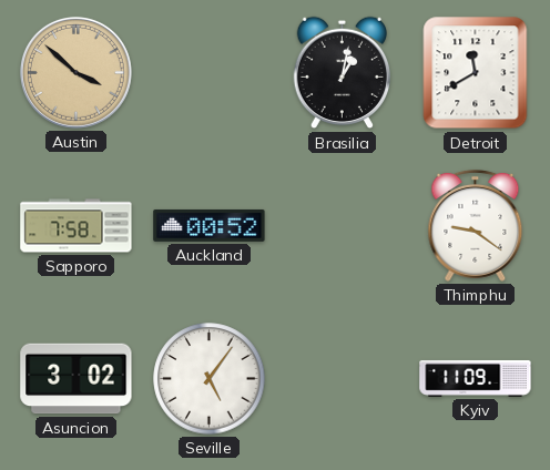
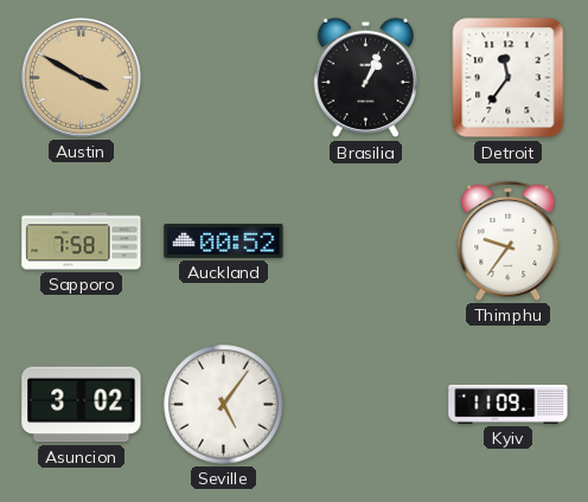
Austin: 3:52 -> 3:50
Brasilia: 1:02 -> 1:04
Detroit: 11:40 -> 11:36
Thimphu: 9:21 -> 9:36
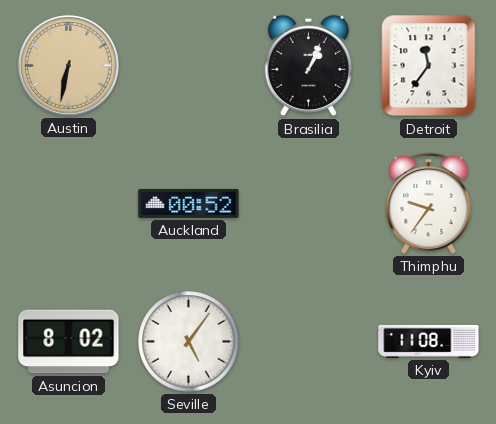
Austin: 3:50 -> 6:32
Sapporo: 7:58 -> none
Asuncion: 3:02 -> 8:02
Kyiv: 11:09 -> 11:08
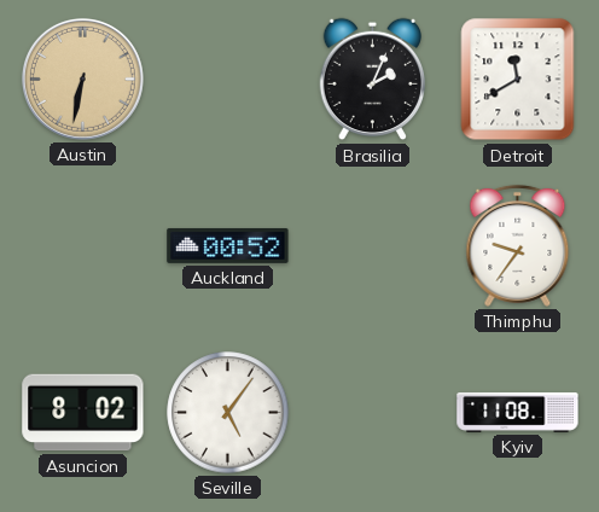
Brasilia: 1:04 -> 2:04
Detroit: 11:36 -> 11:40
